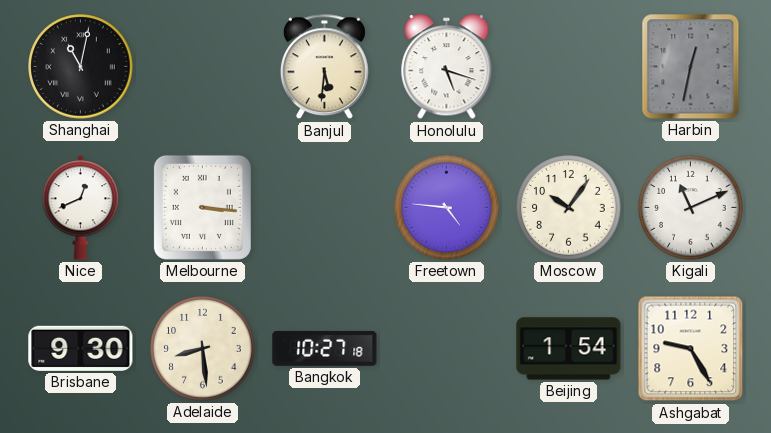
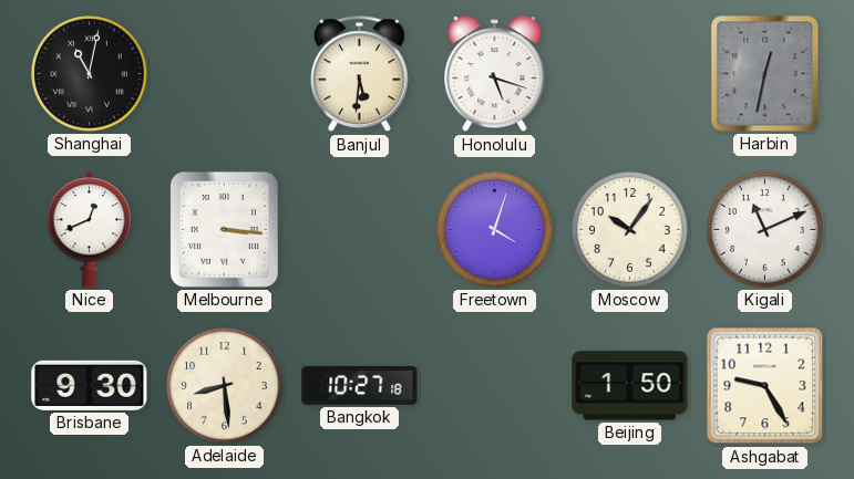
Freetown: 4:46 -> 4:03
Beijing: 1:54 -> 1:50
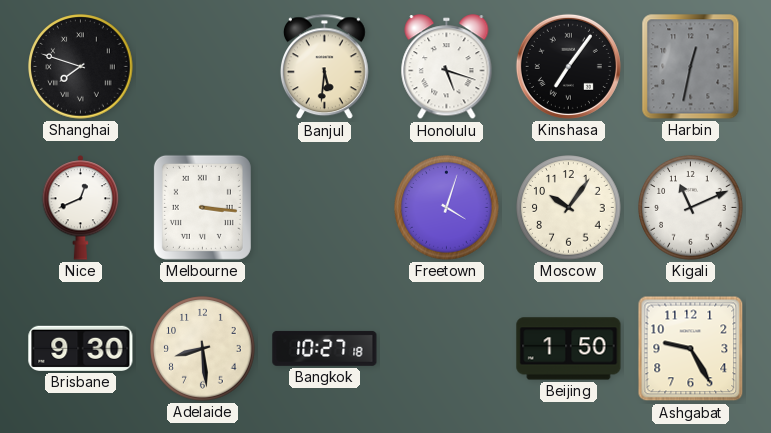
Shanghai: 11:02 -> 7:48
Kinshasa: none -> 7:06
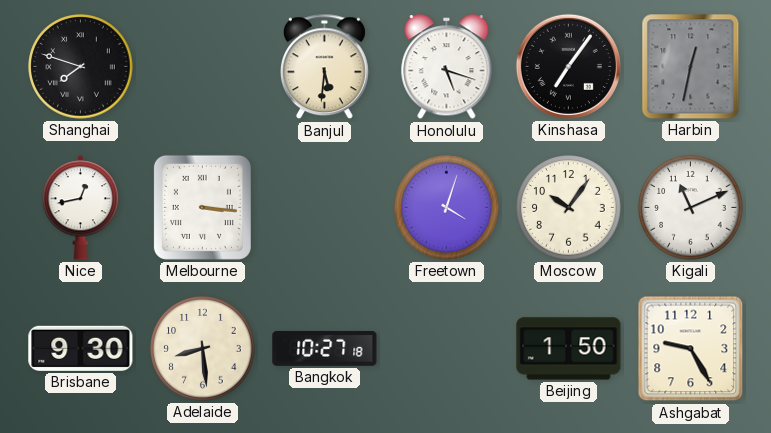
Nice: 12:41 -> 12:43
